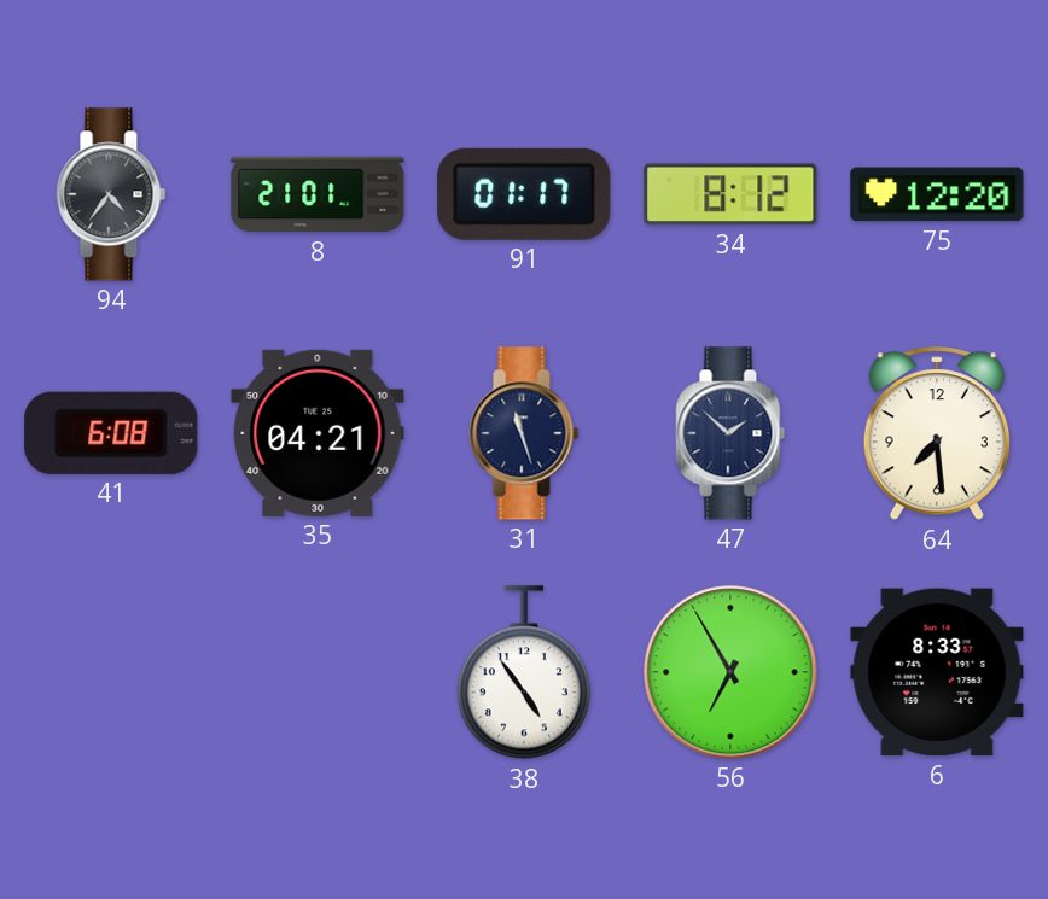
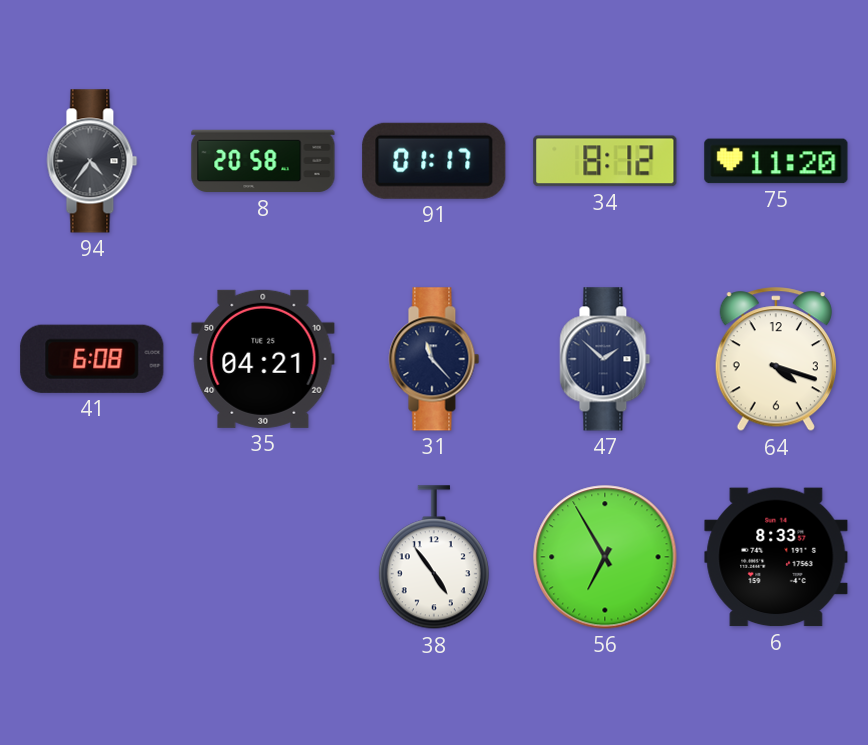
8: 21:01 -> 20:58
75: 12:20 -> 11:20
31: 11:27 -> 11:23
64: 7:29 -> 4:18
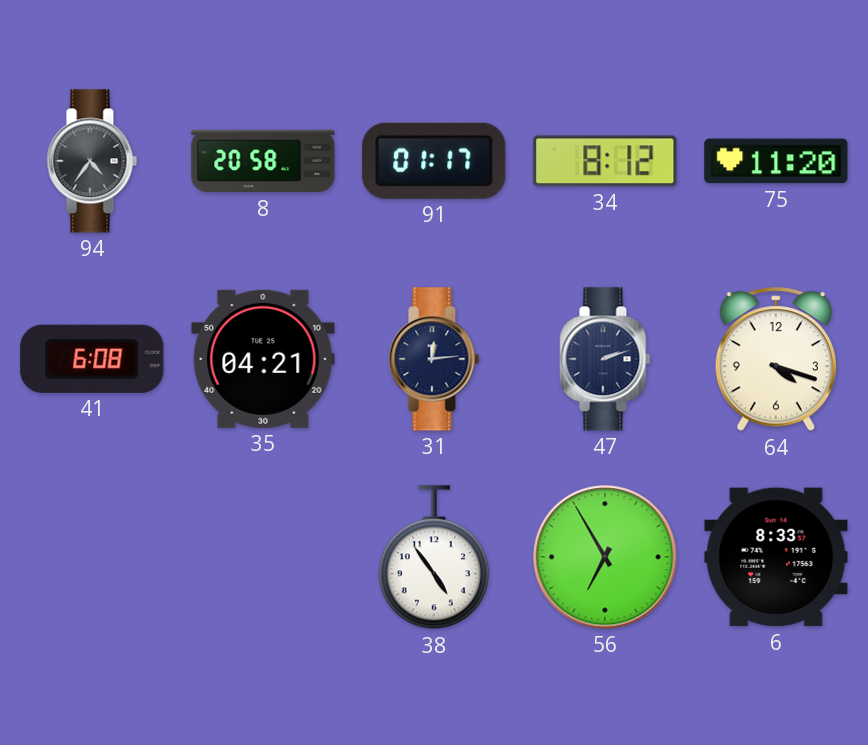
31: 11:23 -> 12:14
47: 1:52 -> 2:12
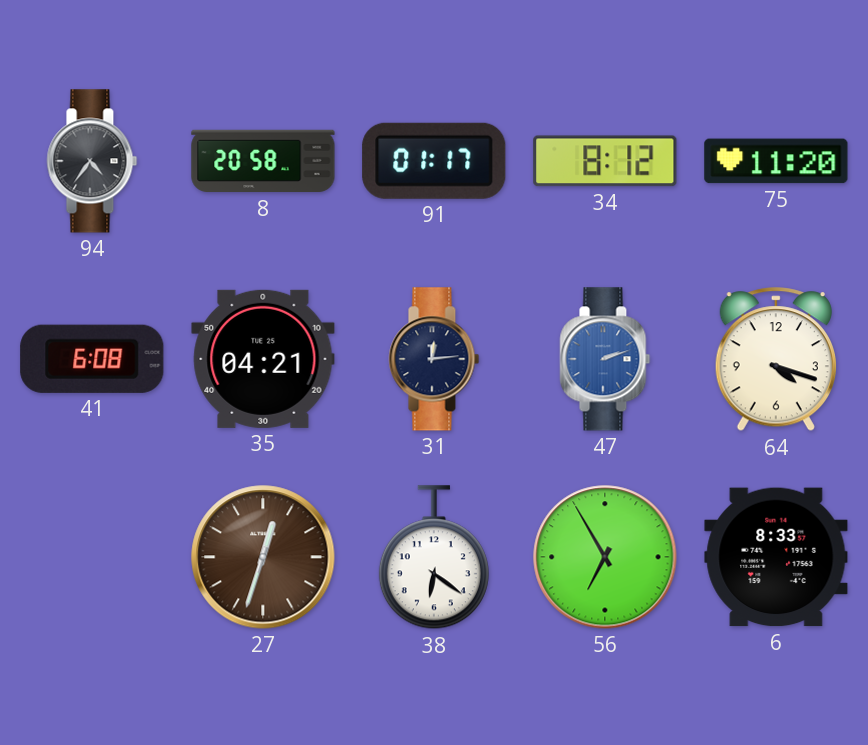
47 dial: navy -> blue
27: none -> 12:33
38: 4:54 -> 6:21
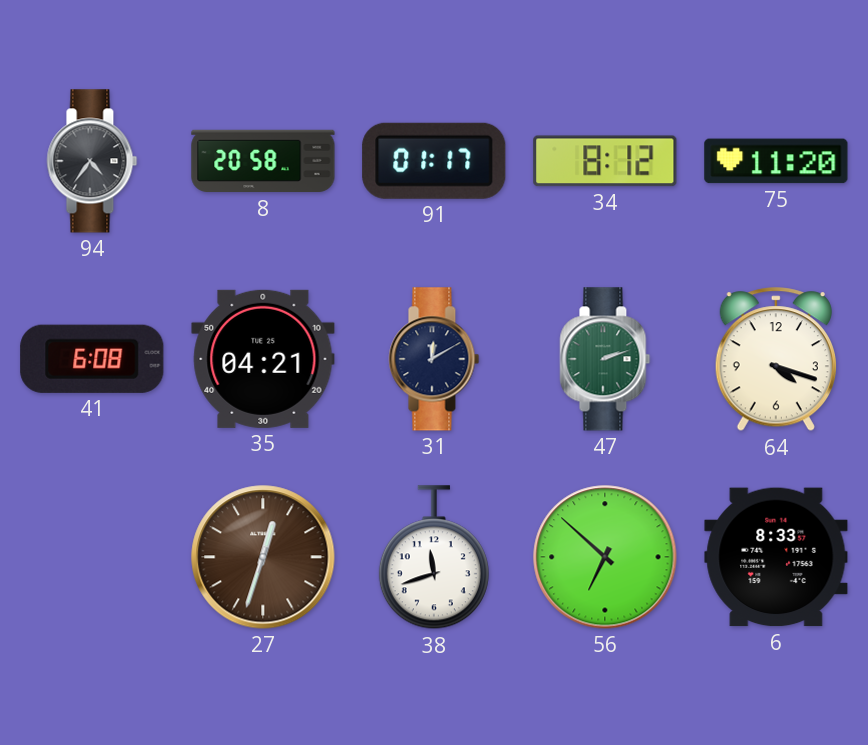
31: 12:14 -> 12:10
47 dial: blue -> green
38: 6:21 -> 11:42
56: 6:55 -> 6:52
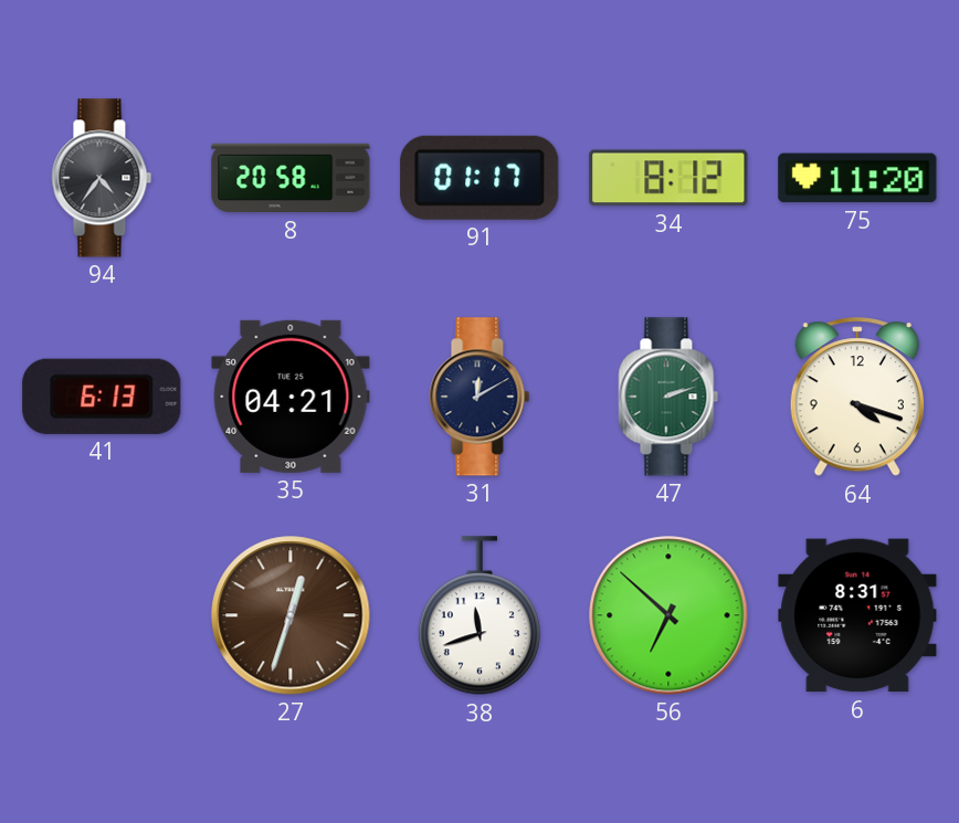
41: 6:08 -> 6:13
6: 8:33 -> 8:31
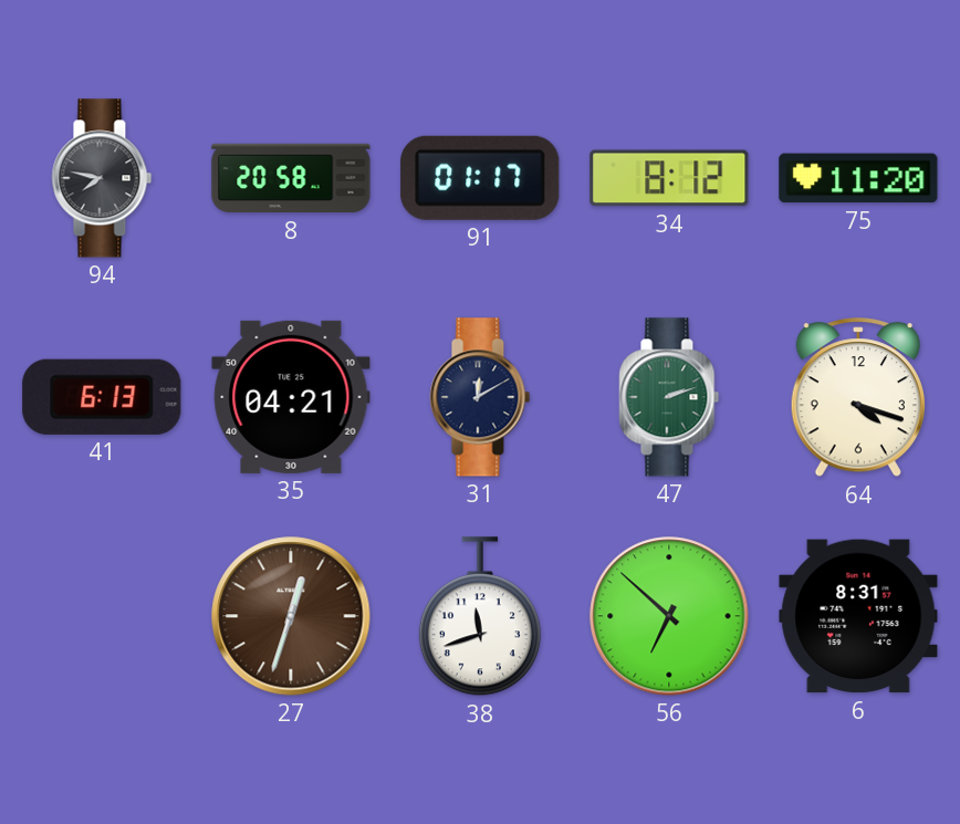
94: 4:36 -> 7:47
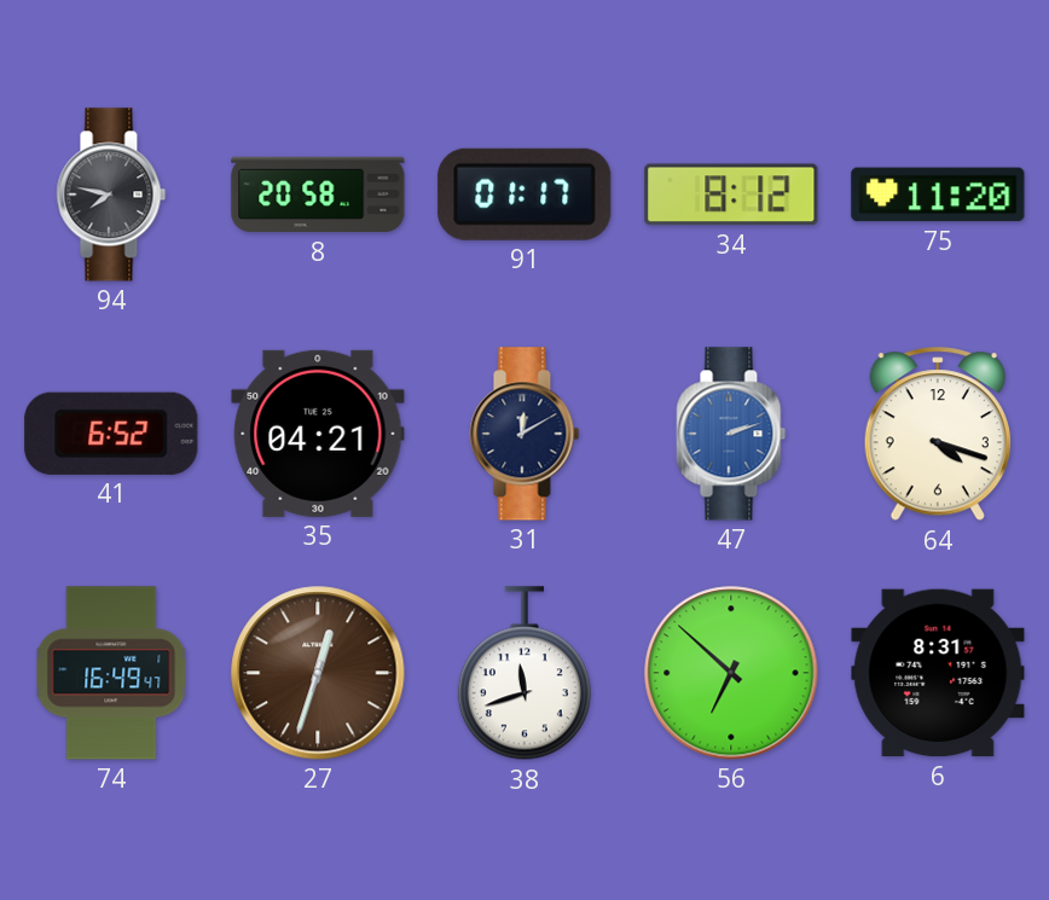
41: 6:13 -> 6:52
47 dial: green -> blue
74: none -> 16:49
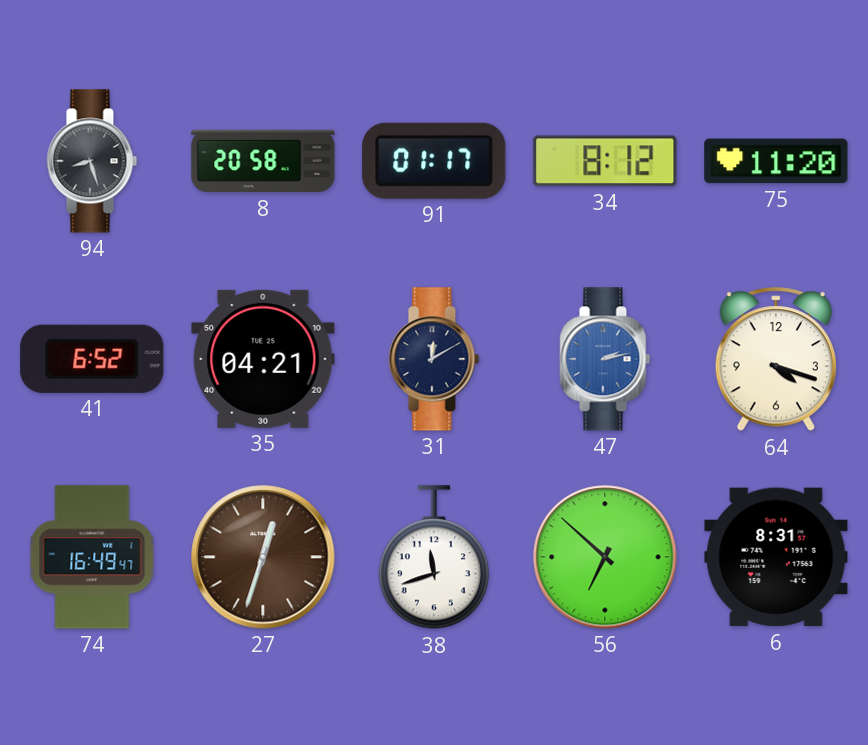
94: 7:47 -> 8:27
47: 2:12 -> 2:13
